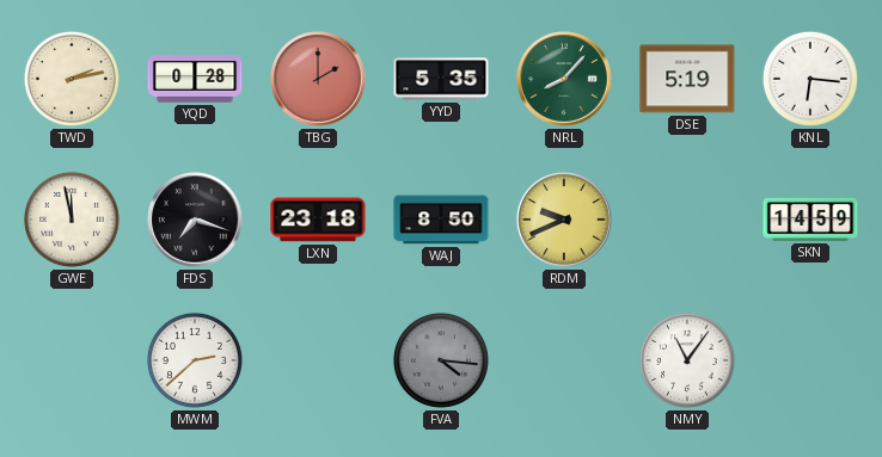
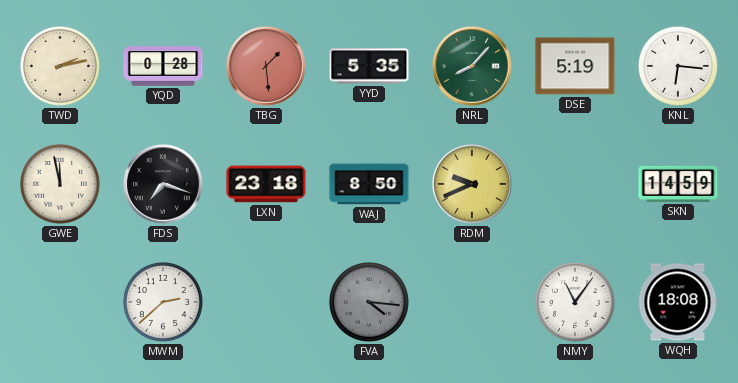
TBG: 2:00 -> 1:29
WQH: none -> 18:08
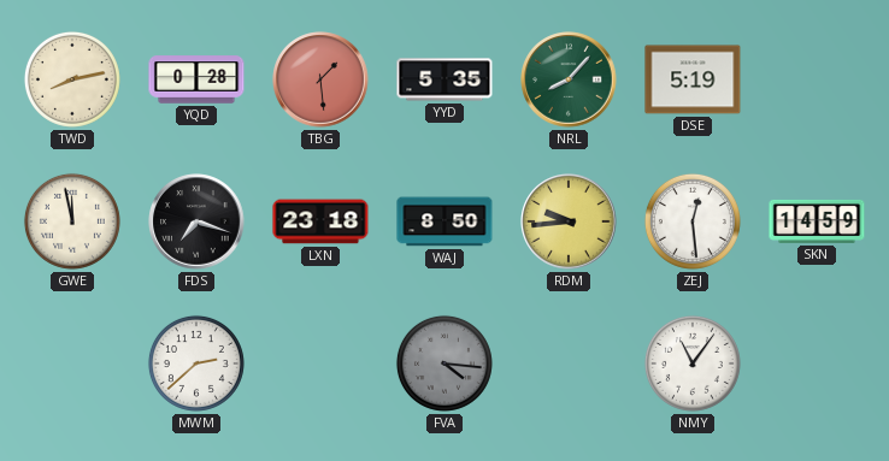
TWD: 2:13 -> 8:13
KNL: 6:16 -> none
RDM: 9:41 -> 9:44
ZEJ: none -> 12:29
WQH: 18:08 -> none
